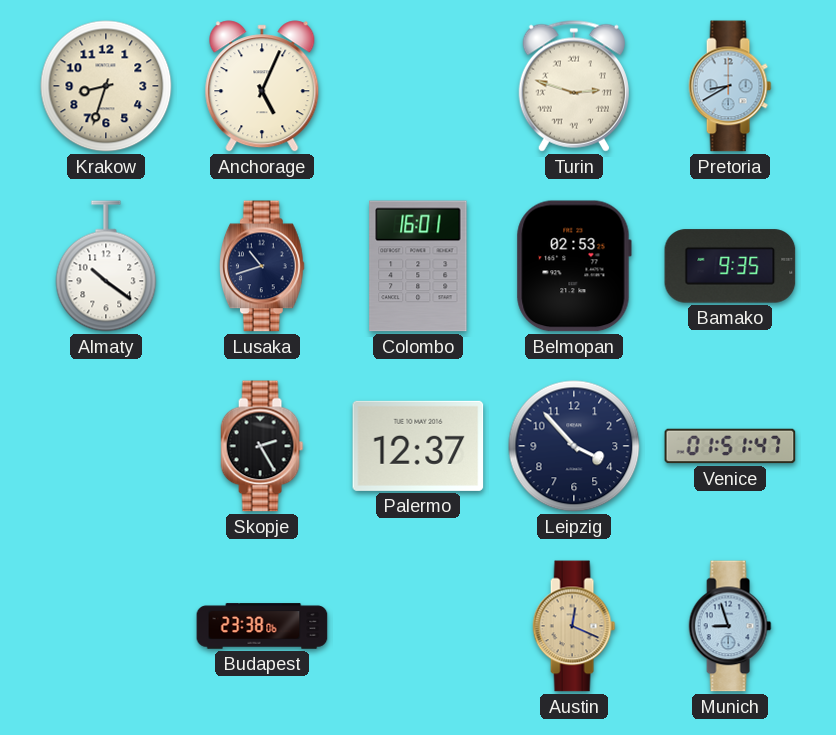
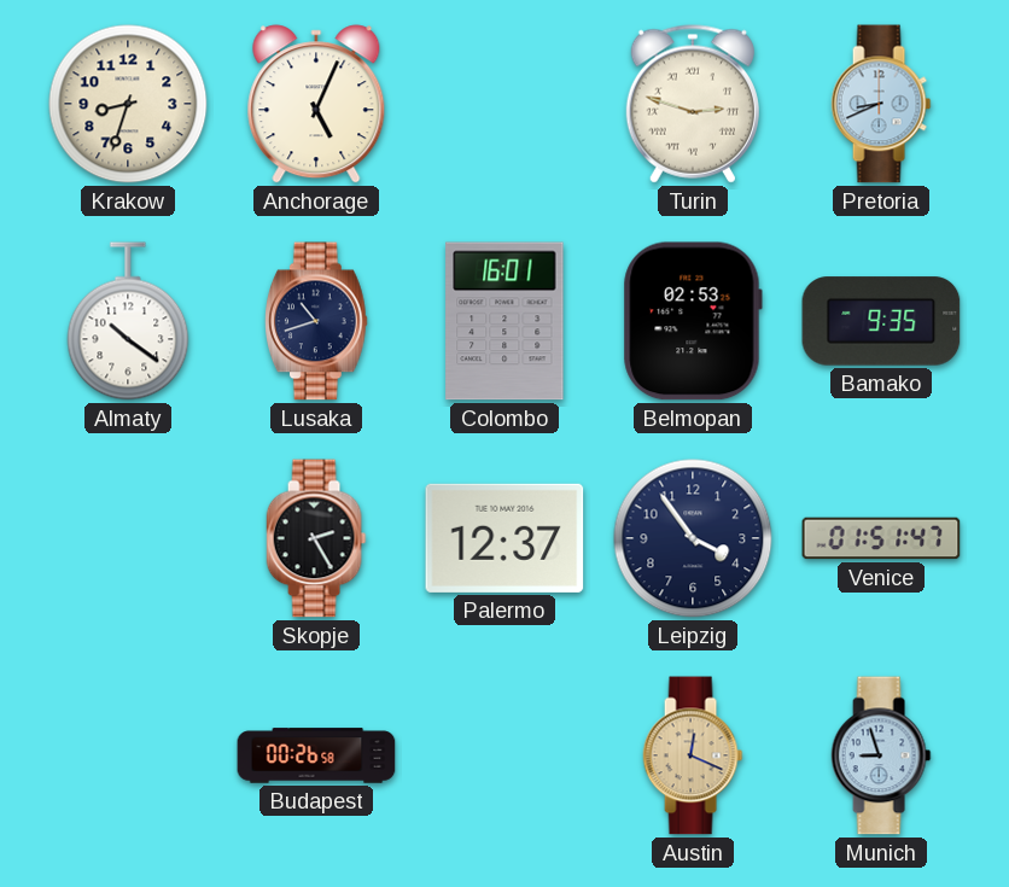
Pretoria: 8:40 -> 8:41
Leipzig: 3:53 -> 3:54
Budapest: 23:38 -> 00:26
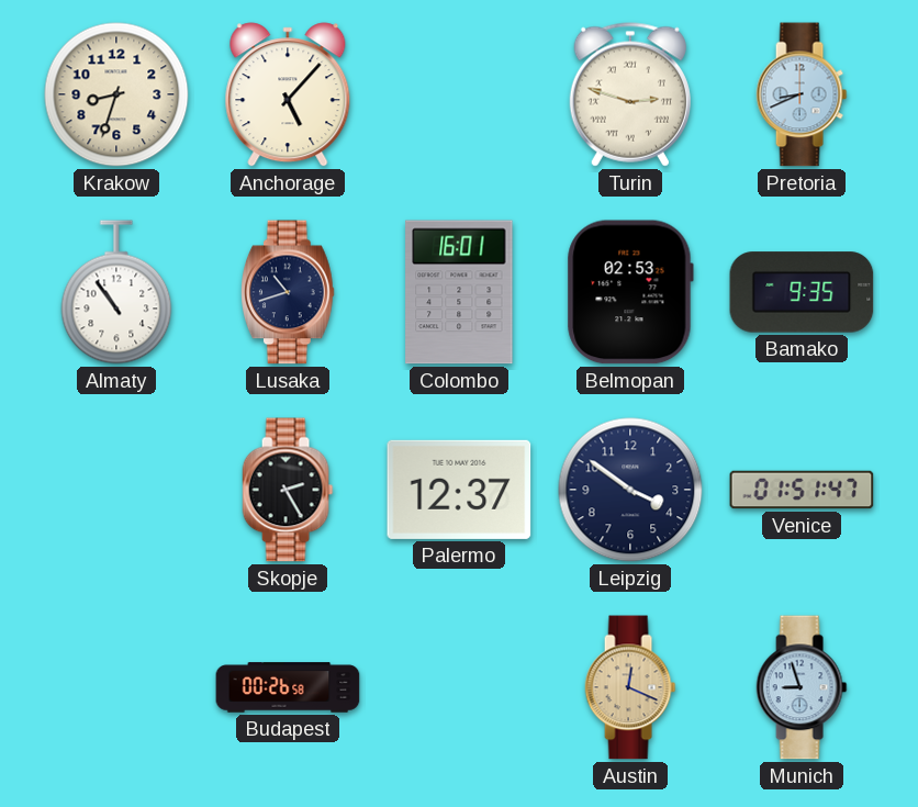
Anchorage: 5:04 -> 5:07
Almaty: 10:21 -> 10:54
Leipzig: 3:54 -> 3:51
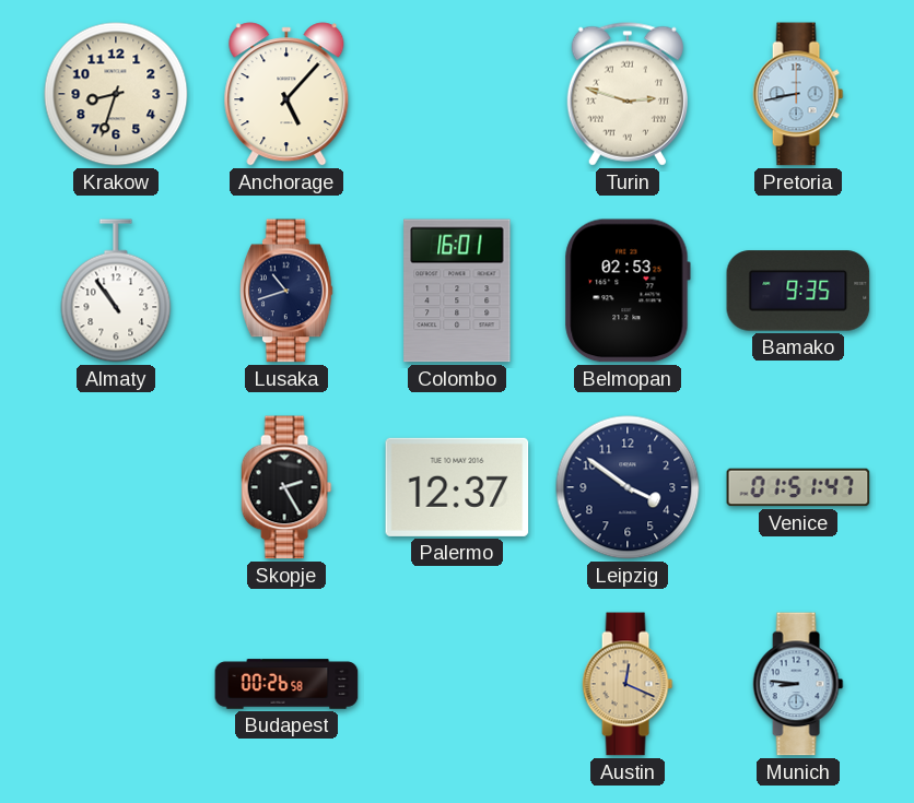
Pretoria: 8:41 -> 8:43
Munich: 8:57 -> 8:46
